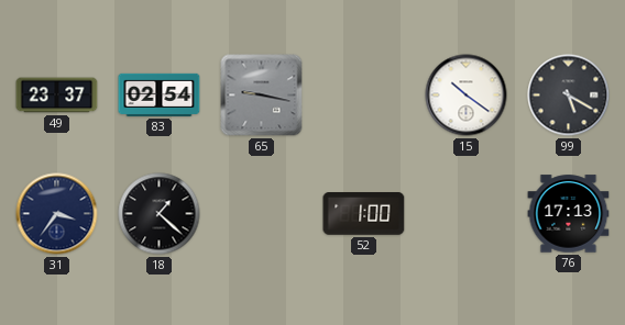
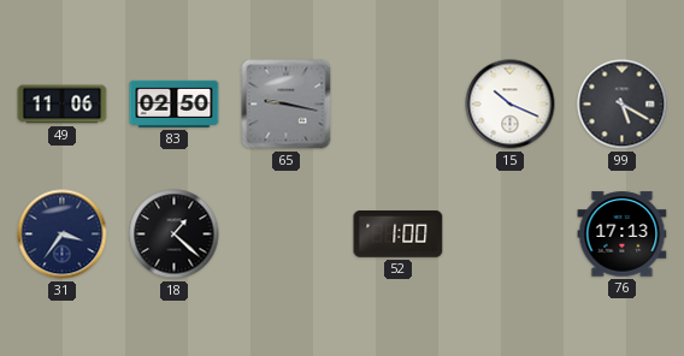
49: 23:37 -> 11:06
83: 02:54 -> 02:50
15: 10:21 -> 10:19
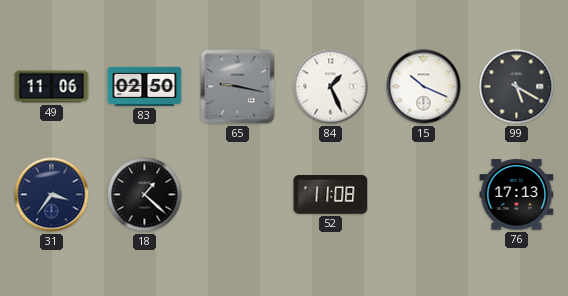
84: none -> 1:26
52: 1:00 -> 11:08
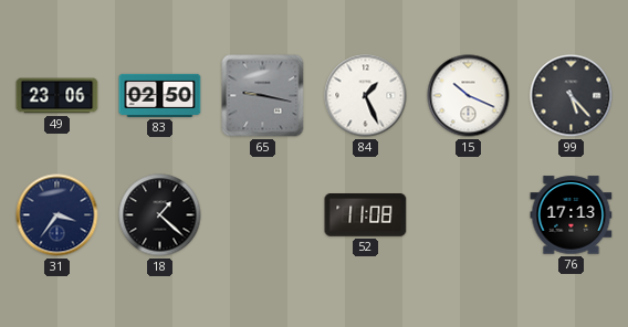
49: 11:06 -> 23:06
99: 5:20 -> 5:23
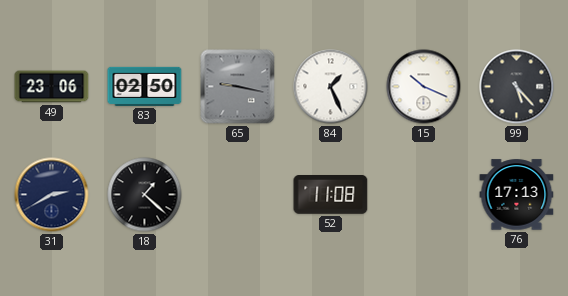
31: 3:36 -> 2:40
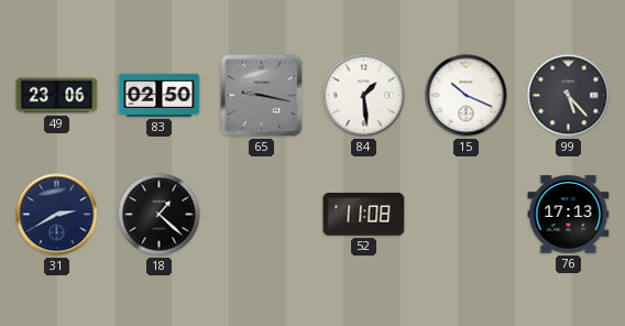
84: 1:26 -> 1:29
